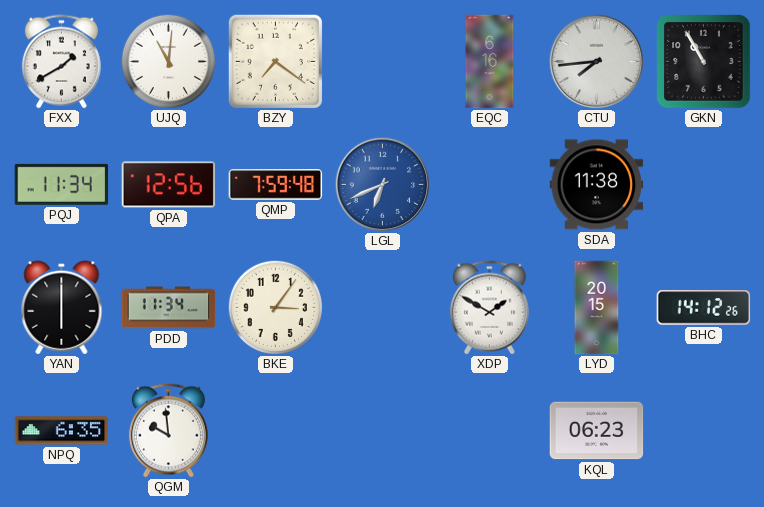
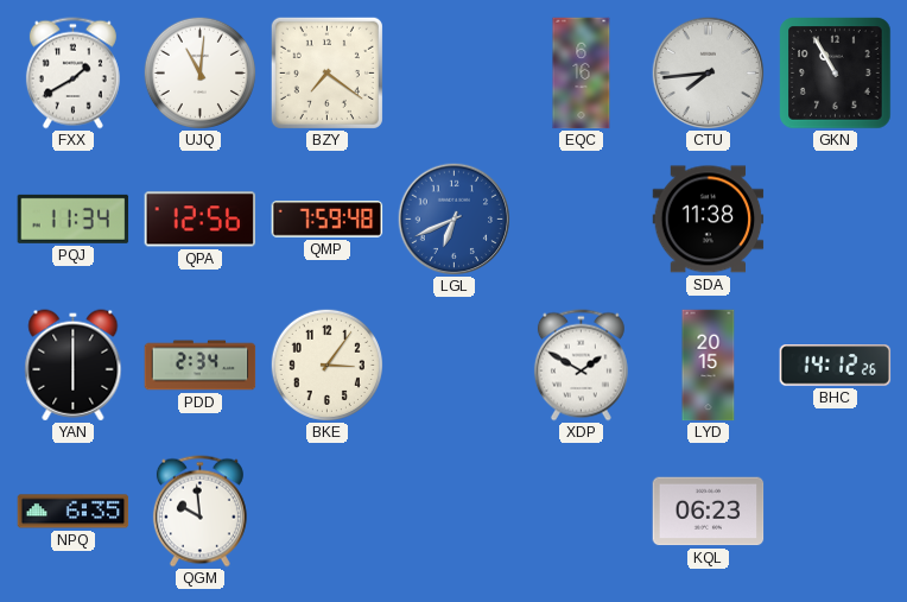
PDD: 11:34 -> 2:34
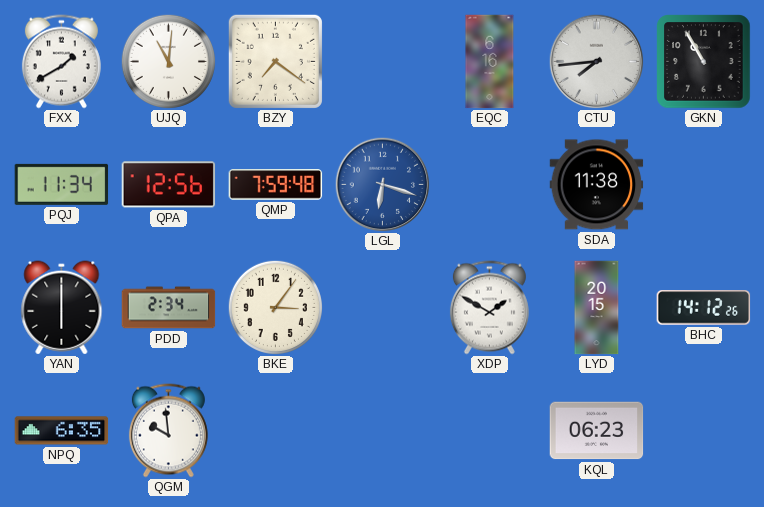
LGL: 6:41 -> 6:18
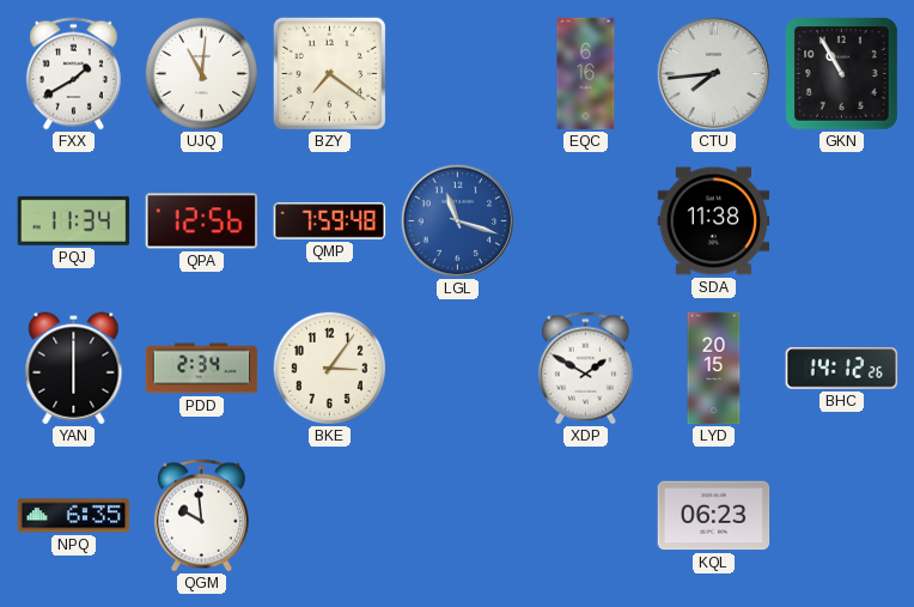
LGL: 6:18 -> 11:18
